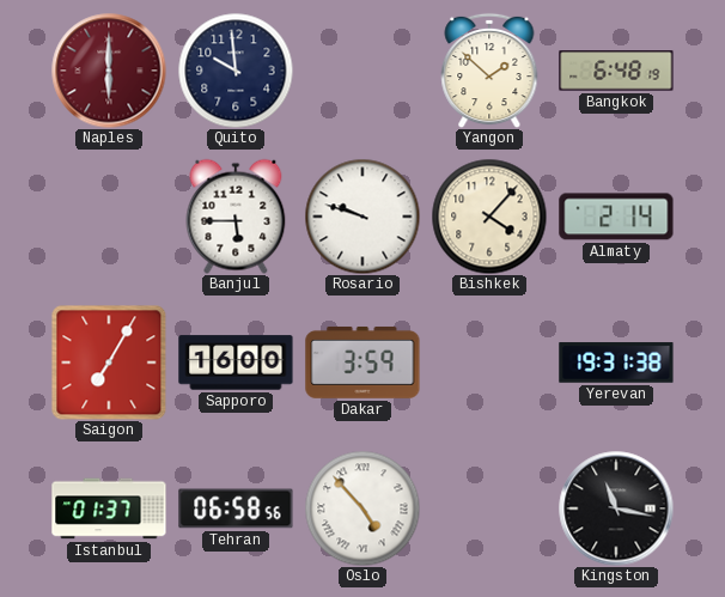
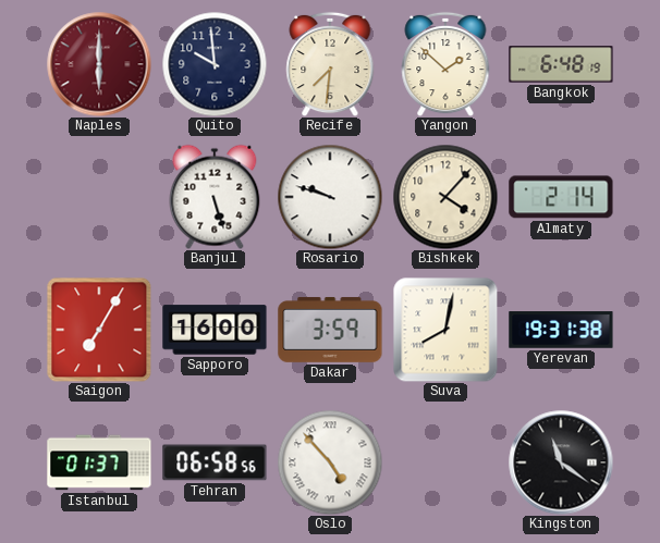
Recife: none -> 7:31
Banjul: 5:45 -> 5:27
Suva: none -> 8:02
Kingston: 11:17 -> 11:21
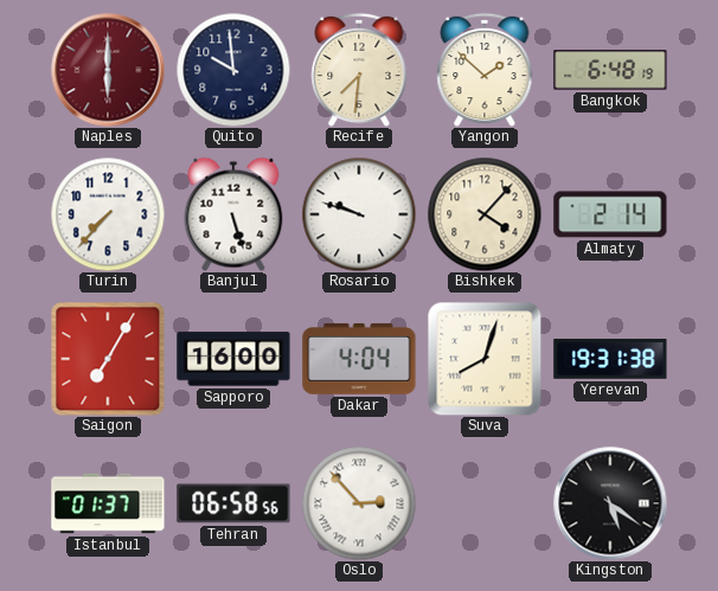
Turin: none -> 7:37
Dakar: 3:59 -> 4:04
Suva: 8:02 -> 8:03
Oslo: 4:53 -> 2:53
Kingston: 11:21 -> 5:21
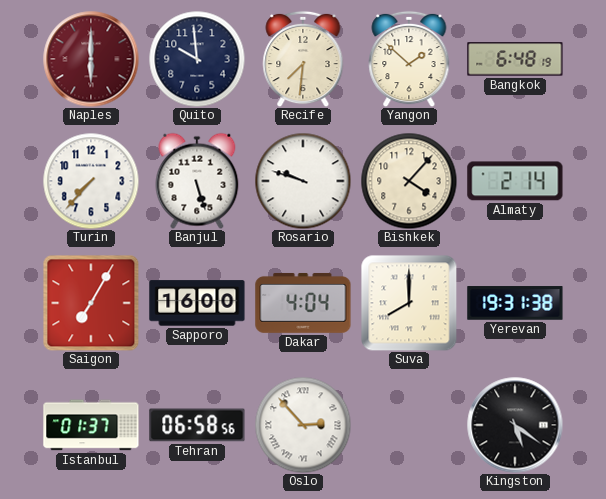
Suva: 8:03 -> 8:00
